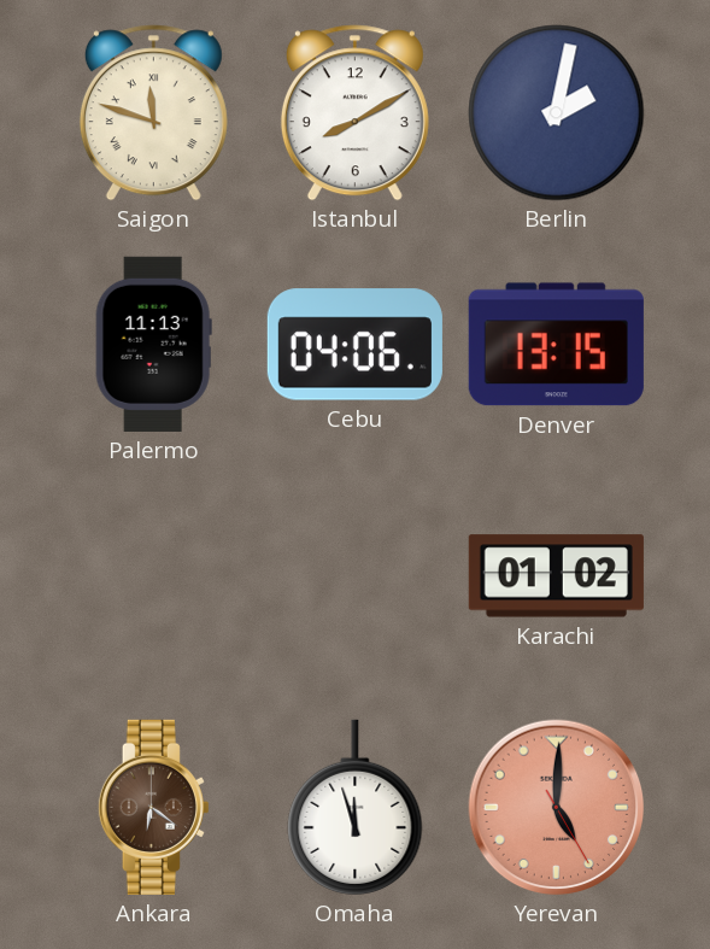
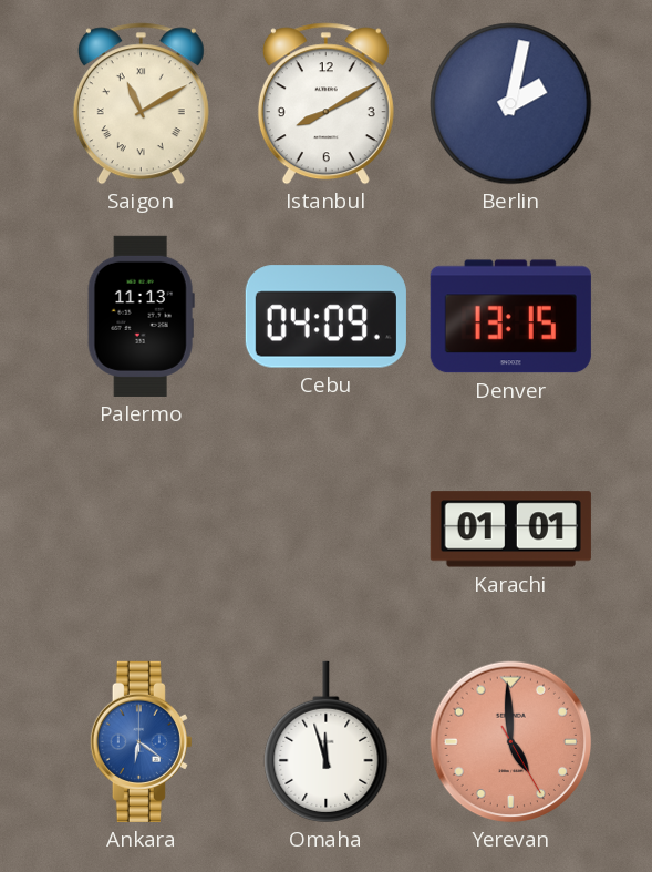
Saigon: 11:48 -> 11:10
Cebu: 04:06 -> 04:09
Karachi: 01:02 -> 01:01
Ankara dial: brown -> blue
Yerevan: 5:00 -> 4:59
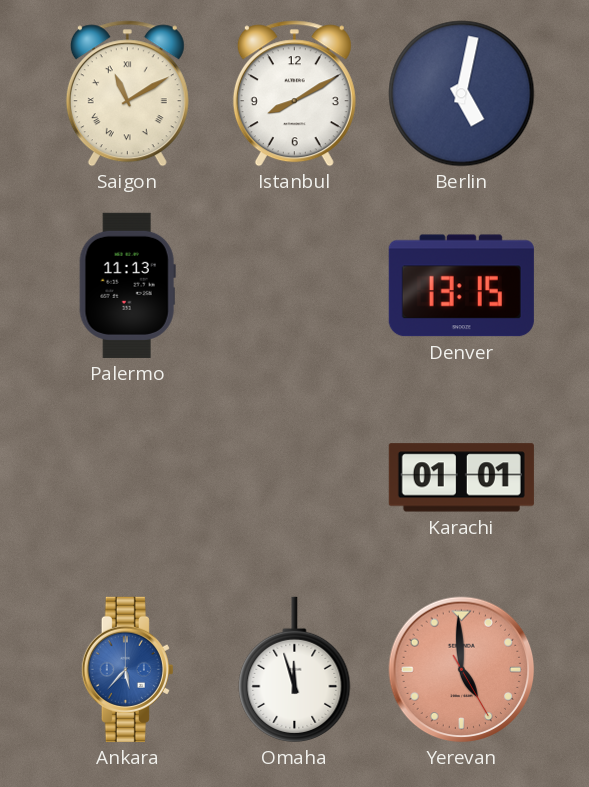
Berlin: 2:02 -> 5:02
Cebu: 04:09 -> none
Ankara: 6:21 -> 5:37
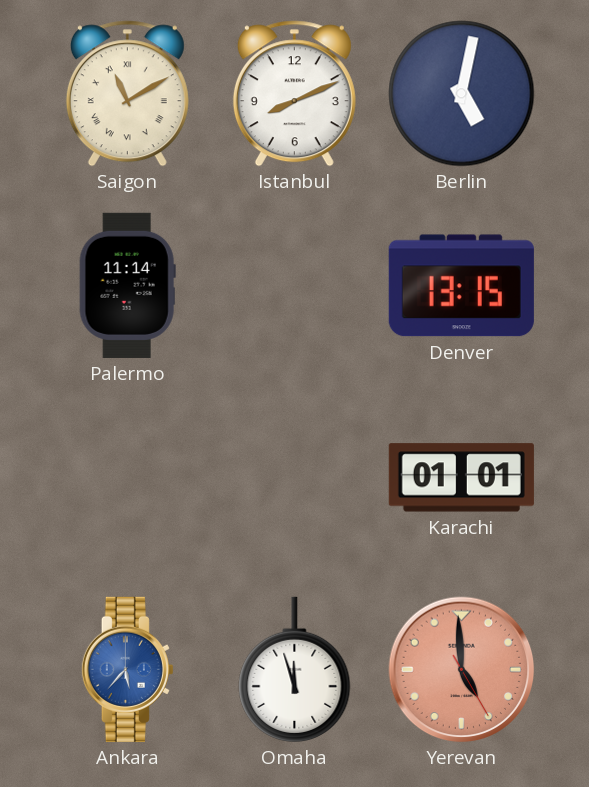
Istanbul: 8:10 -> 8:11
Palermo: 11:13 -> 11:14
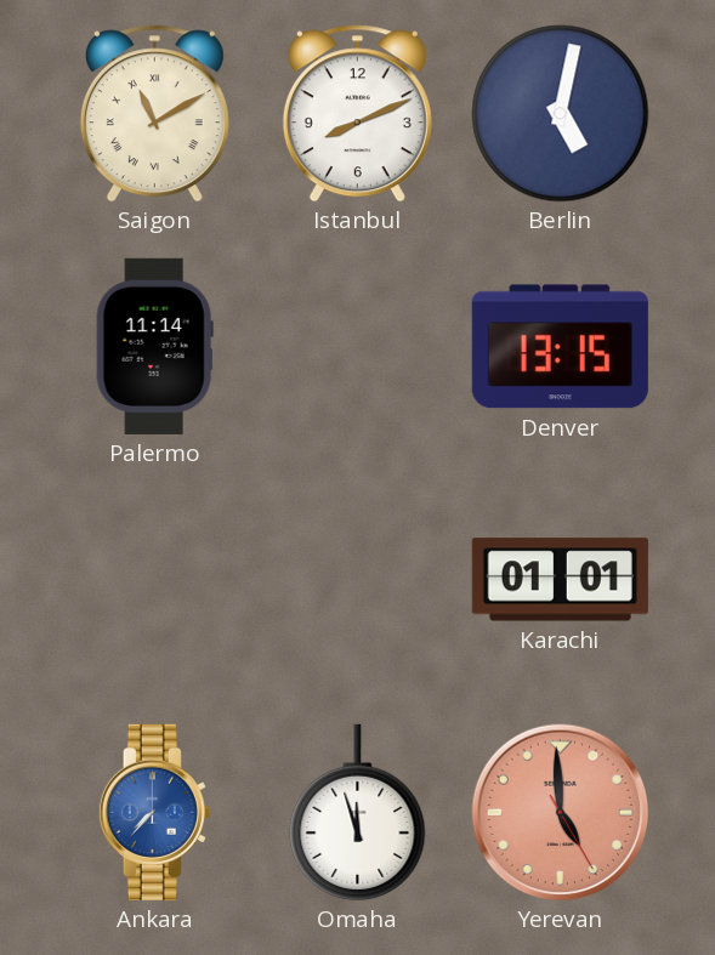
Ankara: 5:37 -> 7:37
